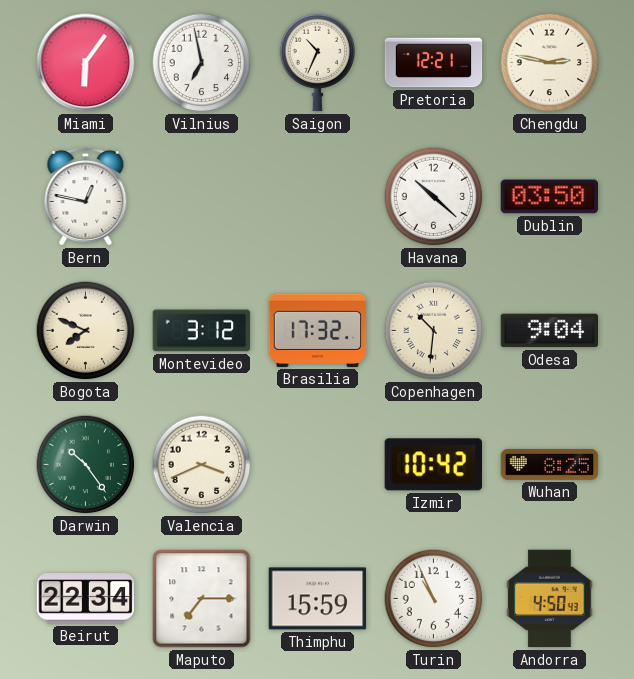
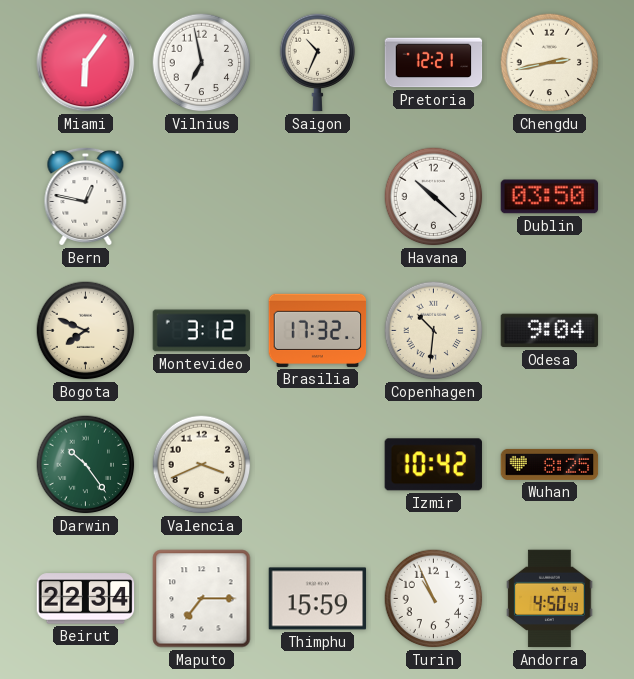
Chengdu: 2:47 -> 2:43
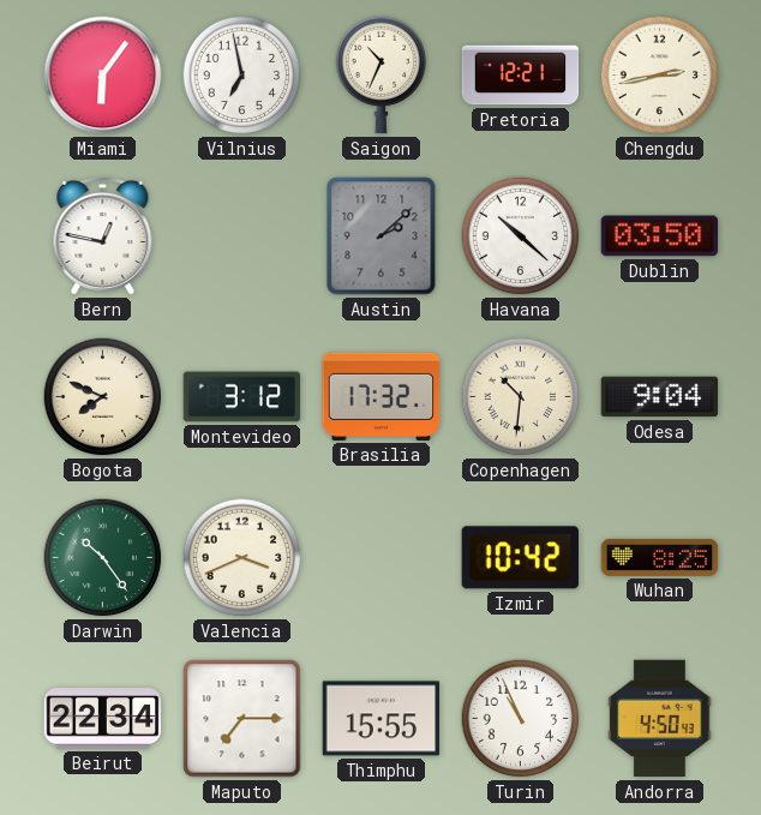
Austin: none -> 2:08
Thimphu: 15:59 -> 15:55
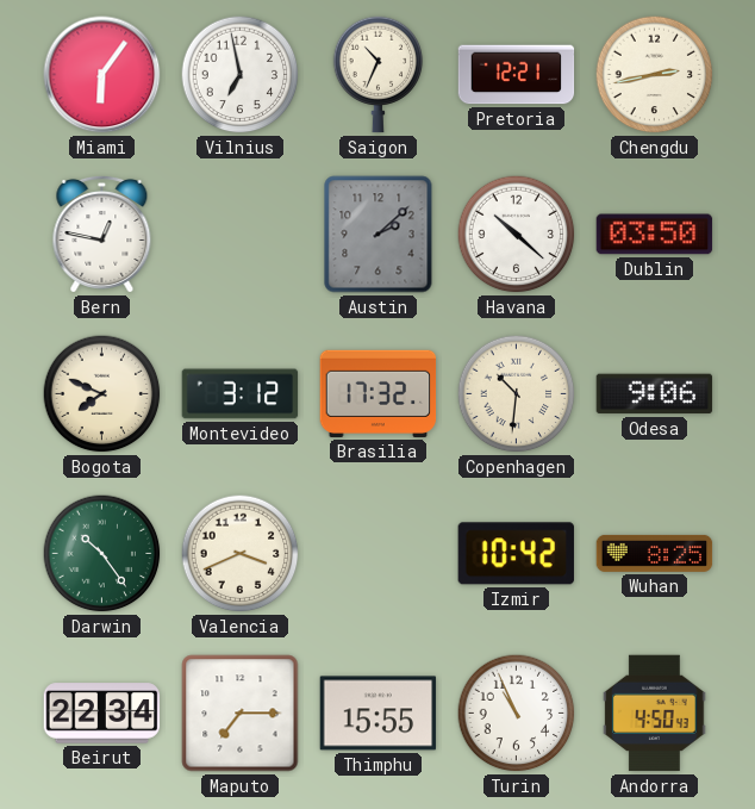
Odesa: 9:04 -> 9:06
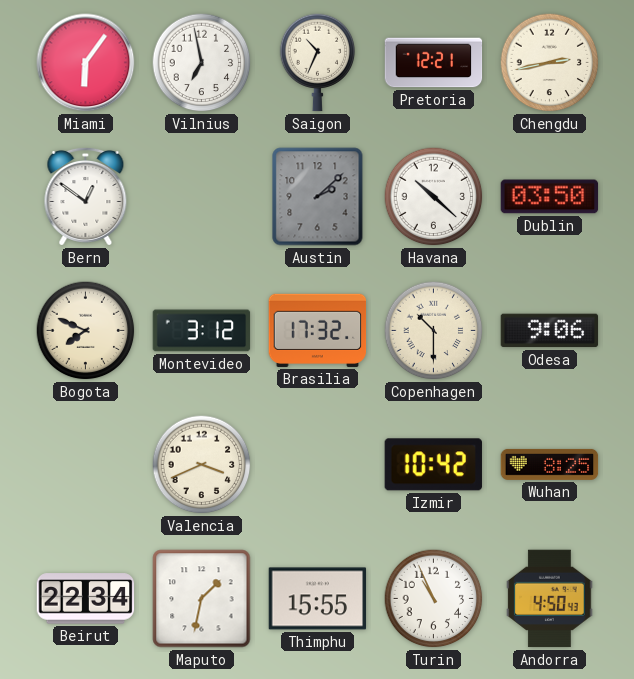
Bern: 12:47 -> 12:51
Copenhagen: 10:31 -> 10:30
Darwin: 10:24 -> none
Maputo: 7:15 -> 1:32
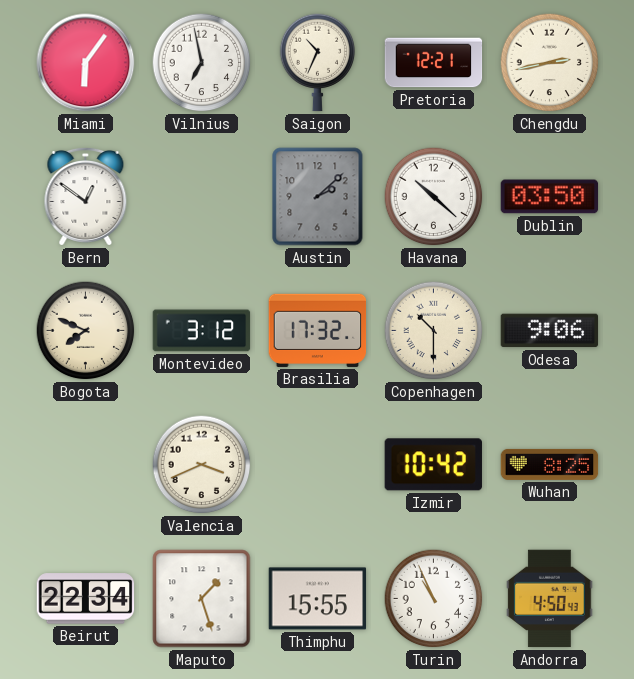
Maputo: 1:32 -> 1:27
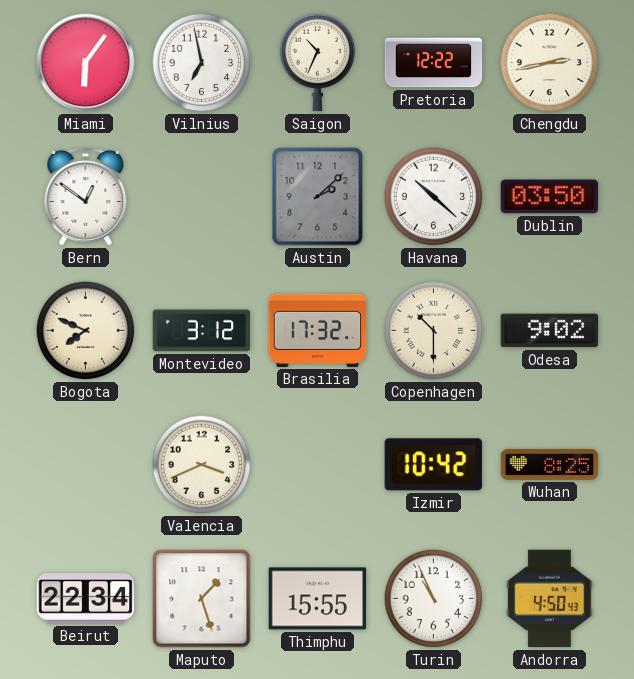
Pretoria: 12:21 -> 12:22
Odesa: 9:06 -> 9:02
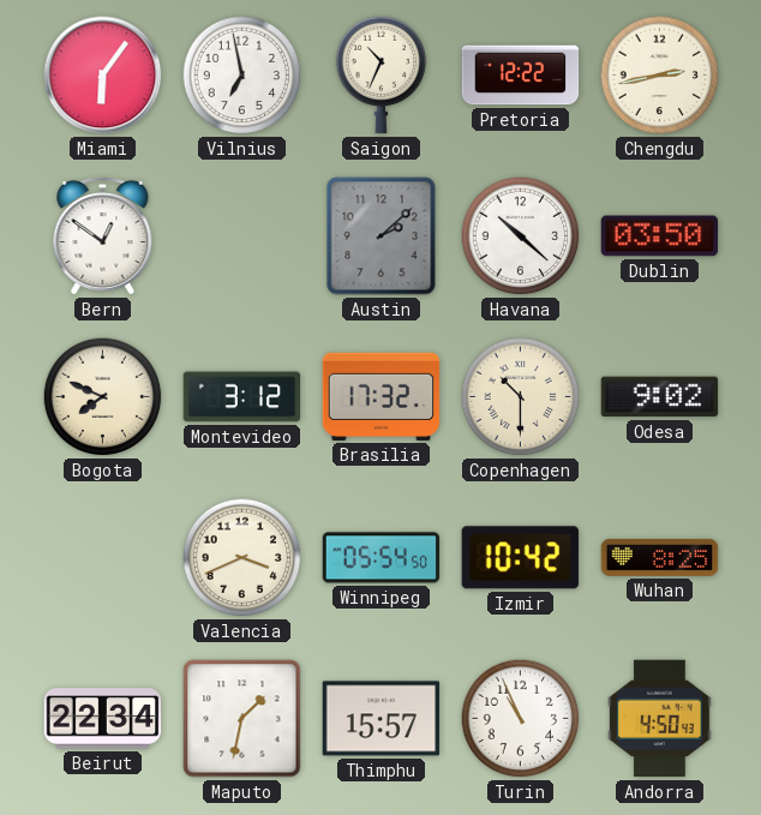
Winnipeg: none -> 05:54
Maputo: 1:27 -> 1:32
Thimphu: 15:55 -> 15:57
